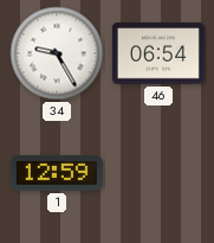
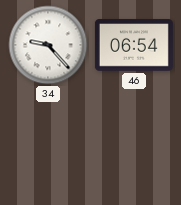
34: 9:25 -> 9:23
1: 12:59 -> none
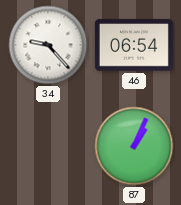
87: none -> 1:04
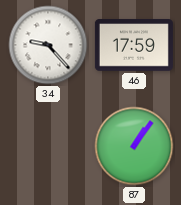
46: 06:54 -> 17:59
87: 1:04 -> 1:06
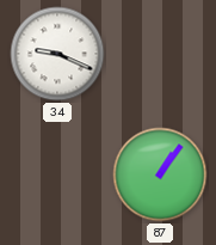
34: 9:23 -> 9:19
46: 17:59 -> none
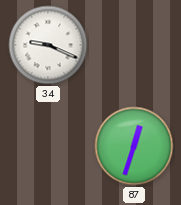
87: 1:06 -> 12:33
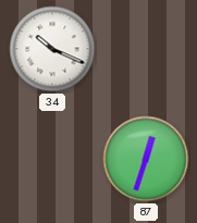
34: 9:19 -> 10:19
